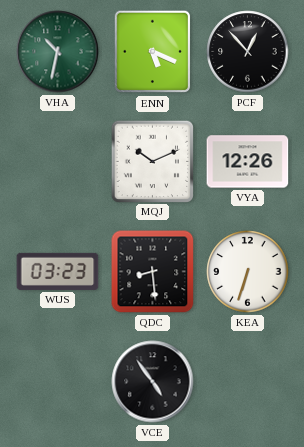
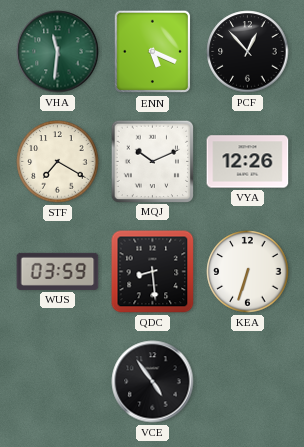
VHA: 10:32 -> 11:31
STF: none -> 7:20
WUS: 03:23 -> 03:59
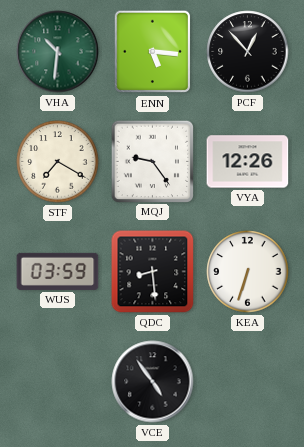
VHA: 11:31 -> 10:31
ENN: 5:19 -> 5:16
MQJ: 10:11 -> 9:24
